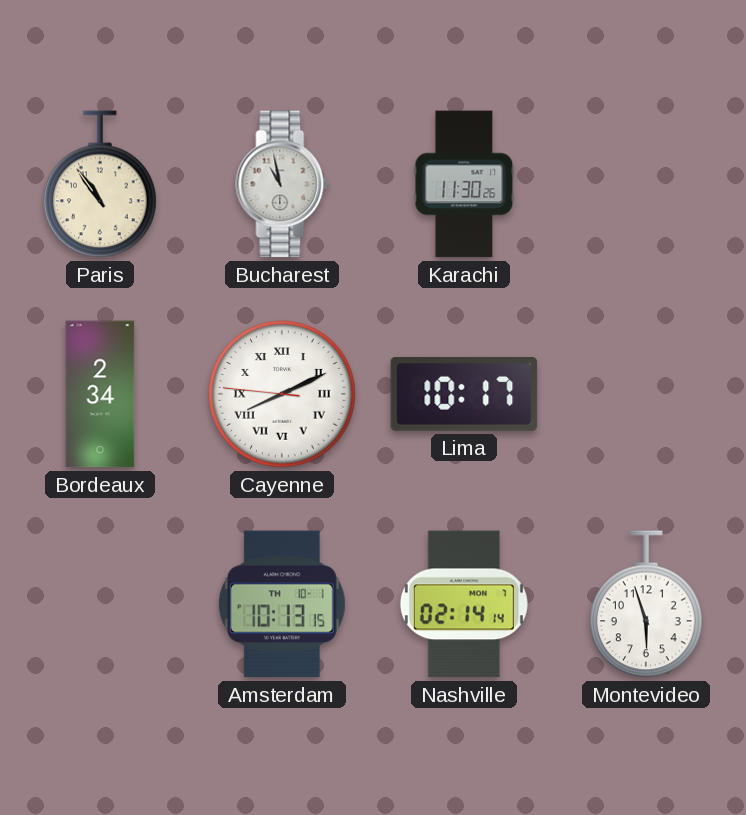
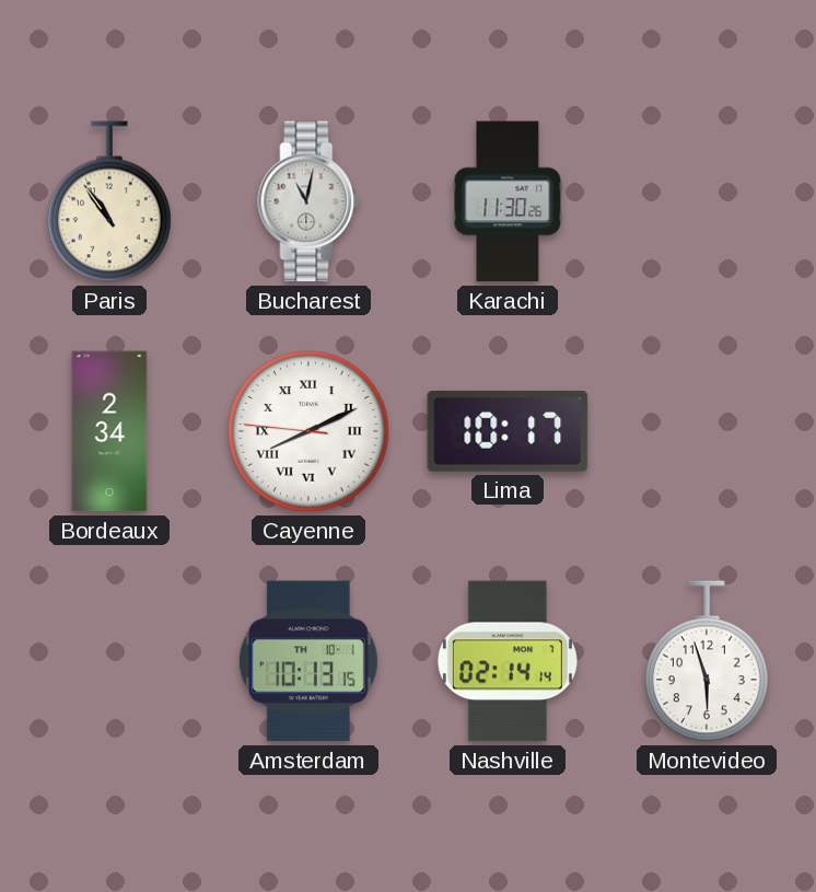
Bucharest: 10:58 -> 11:02
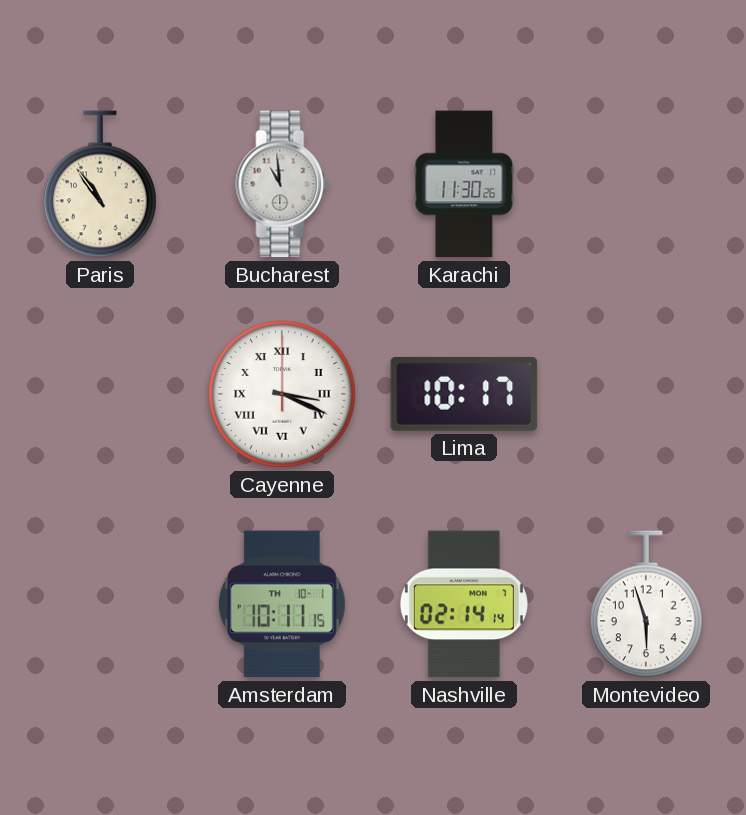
Bucharest: 11:02 -> 10:59
Bordeaux: 2:34 -> none
Cayenne: 8:10 -> 3:19
Amsterdam: 10:13 -> 10:11
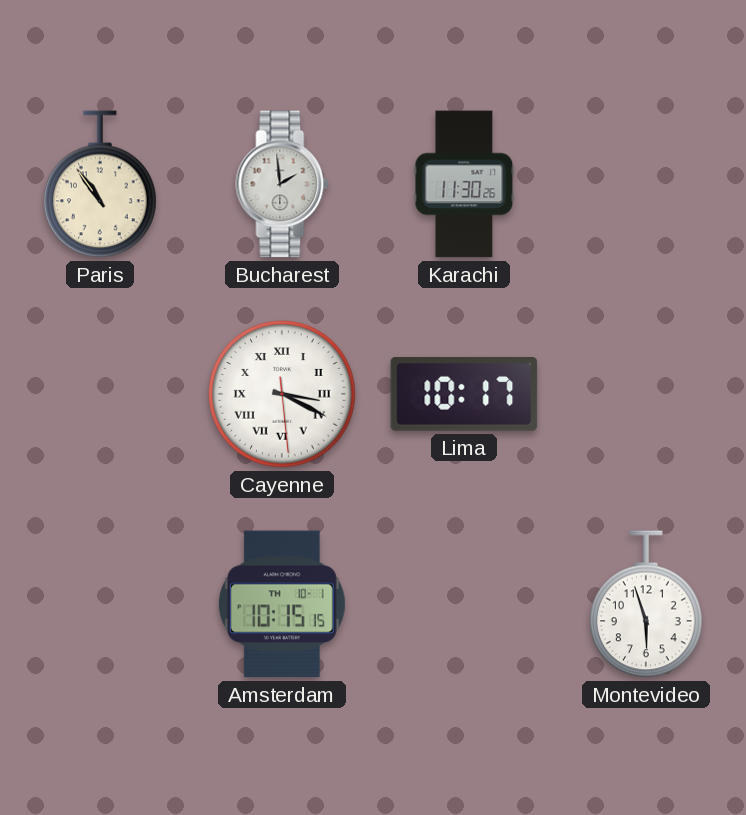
Bucharest: 10:59 -> 1:59
Cayenne: 3:19:00 -> 3:19:29
Amsterdam: 10:11 -> 10:15
Nashville: 02:14 -> none
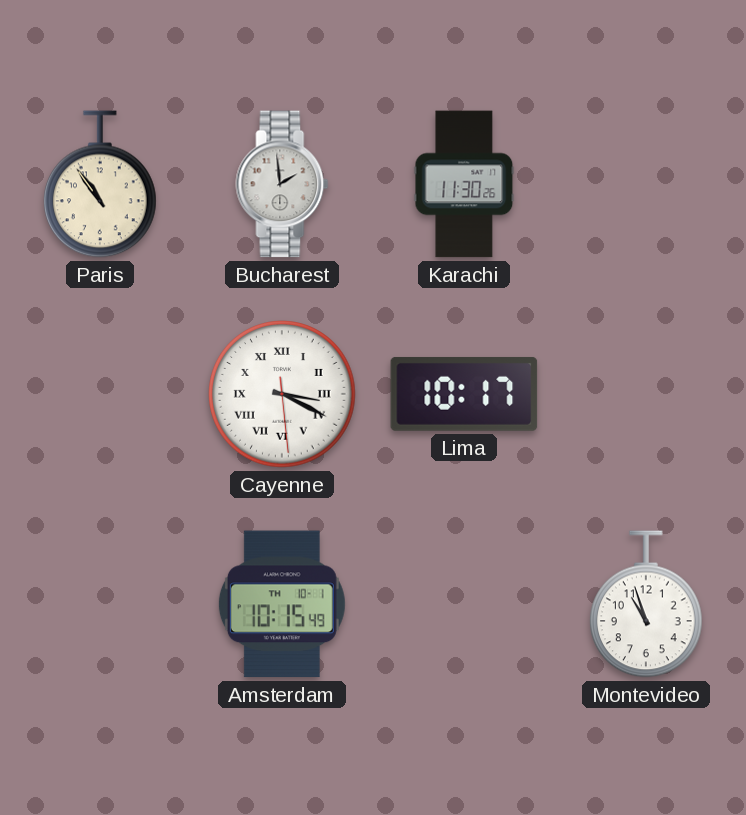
Amsterdam: 10:15:15 -> 10:15:49
Montevideo: 5:57 -> 10:57
